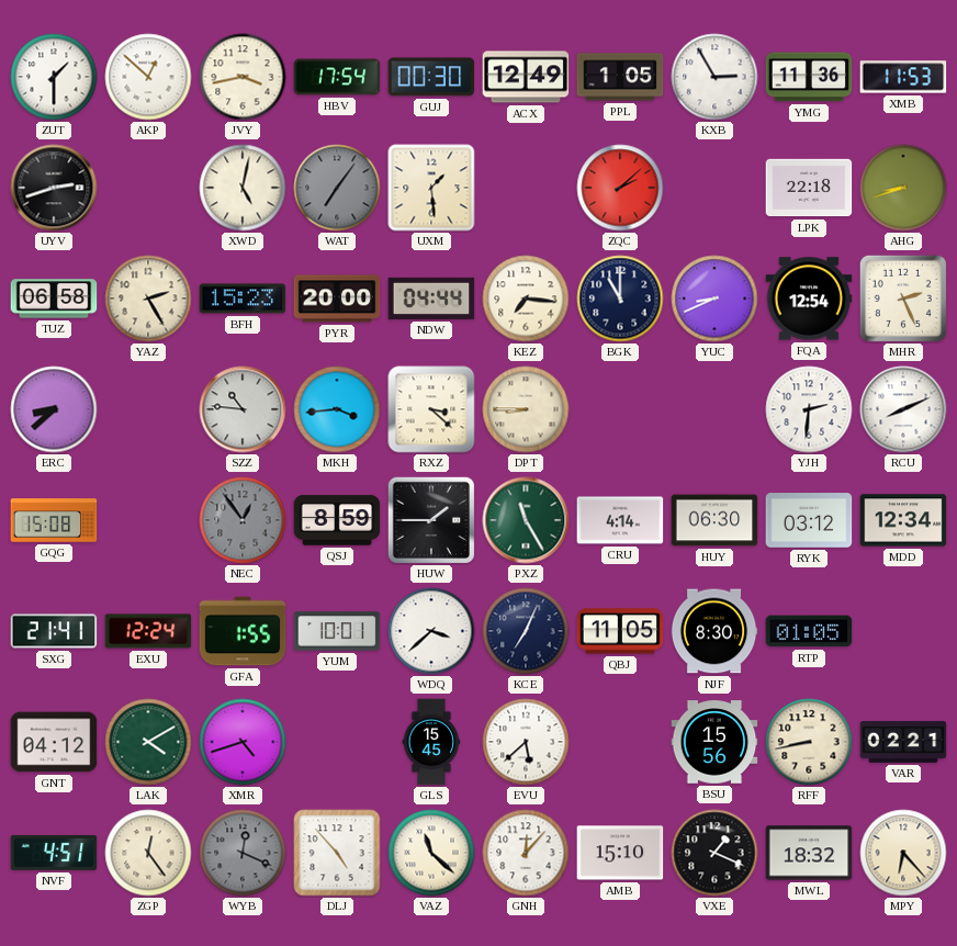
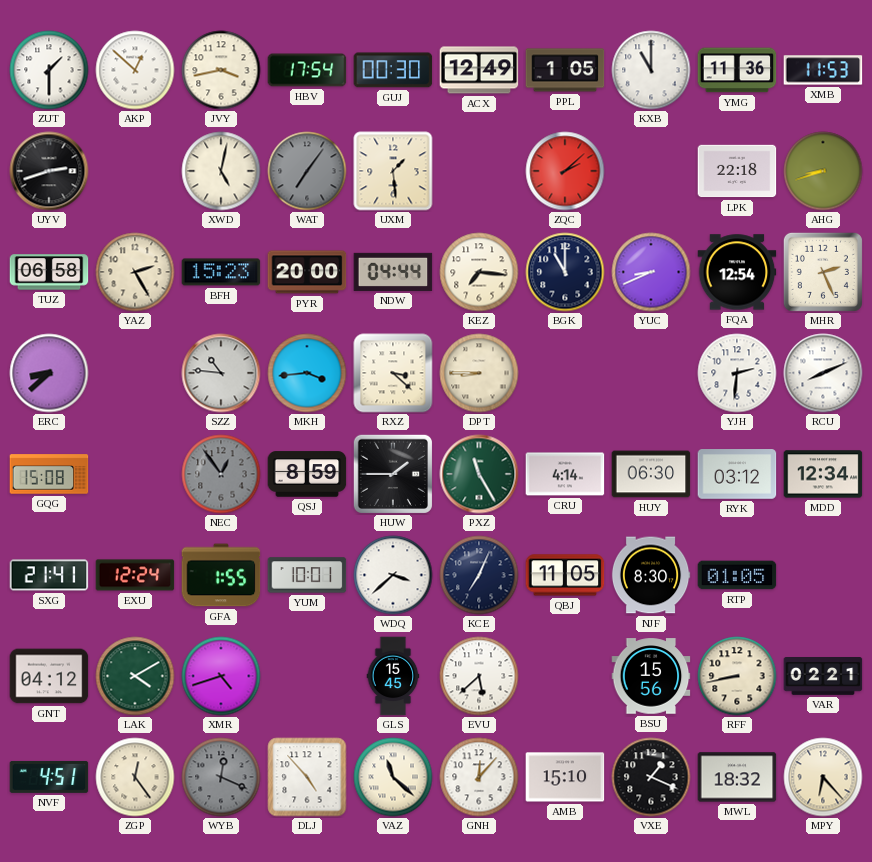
KXB: 2:55 -> 11:00
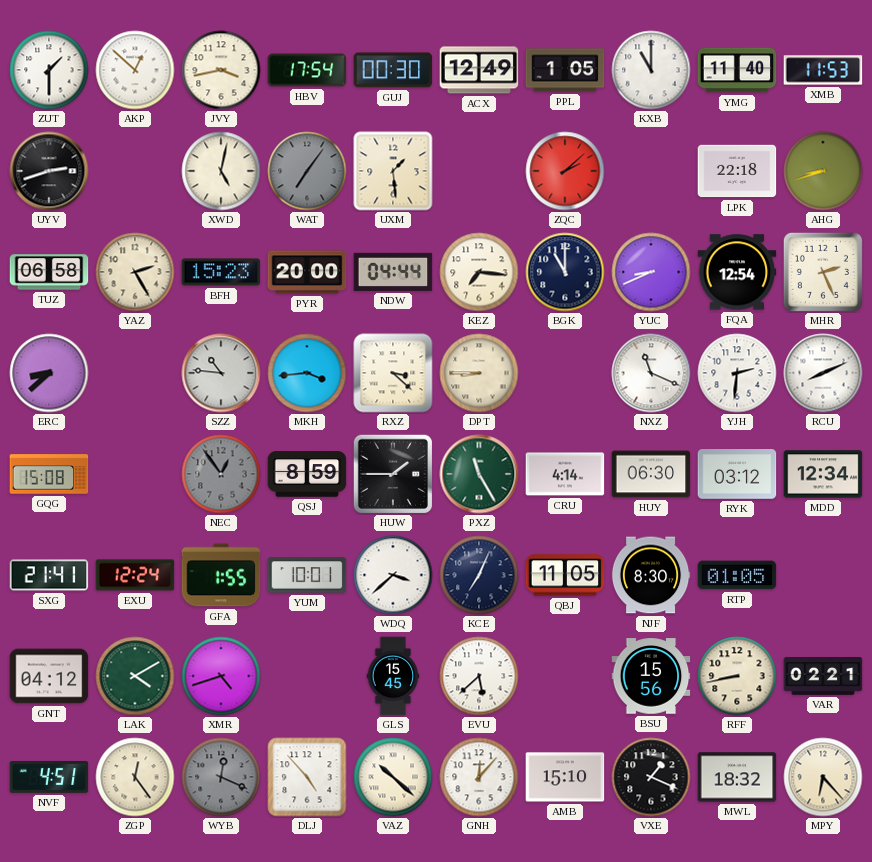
YMG: 11:36 -> 11:40
NXZ: none -> 11:19
VAZ: 11:22 -> 10:22
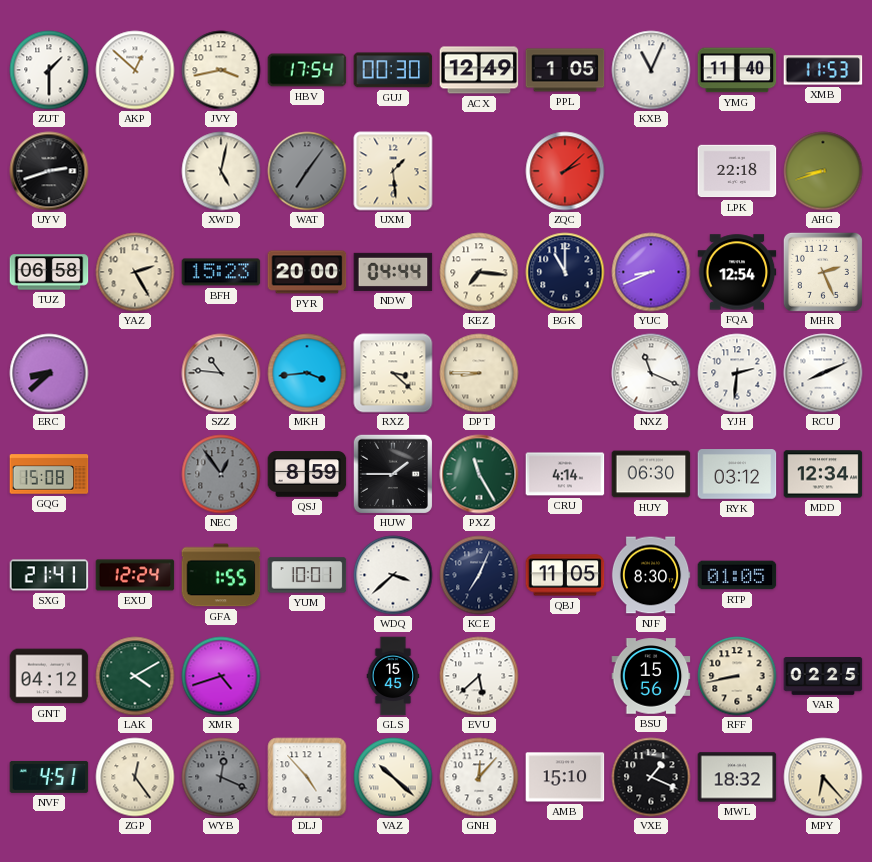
KXB: 11:00 -> 11:04
VAR: 02:21 -> 02:25
